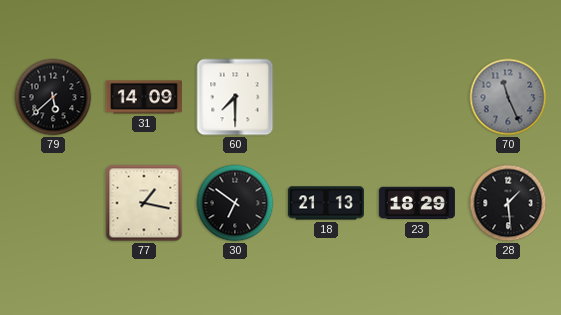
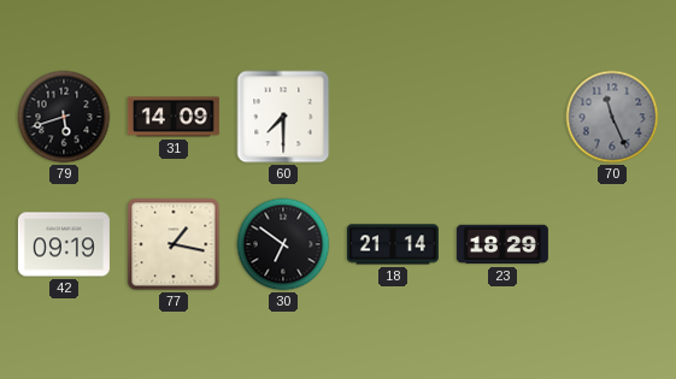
79: 5:38 -> 5:42
42: none -> 09:19
18: 21:13 -> 21:14
28: 1:29 -> none
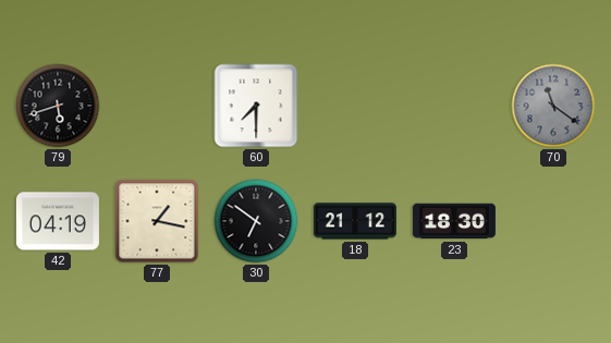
31: 14:09 -> none
70: 11:26 -> 11:21
42: 09:19 -> 04:19
18: 21:14 -> 21:12
23: 18:29 -> 18:30
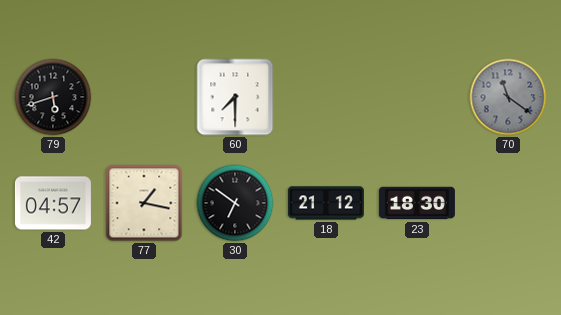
42: 04:19 -> 04:57
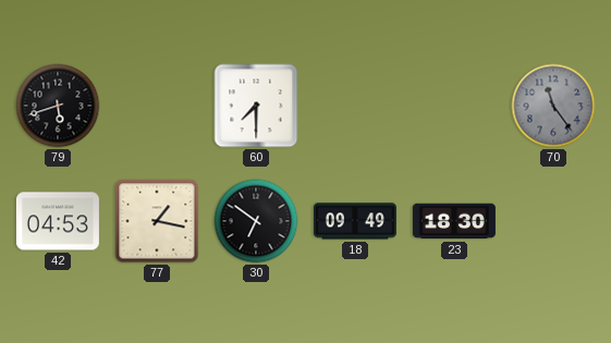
70: 11:21 -> 11:24
42: 04:57 -> 04:53
18: 21:12 -> 09:49
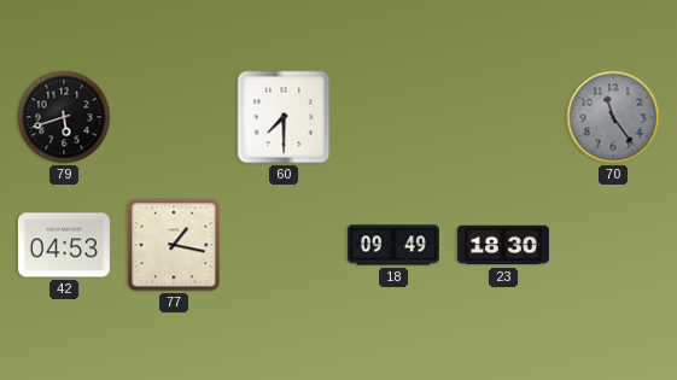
30: 6:51 -> none
